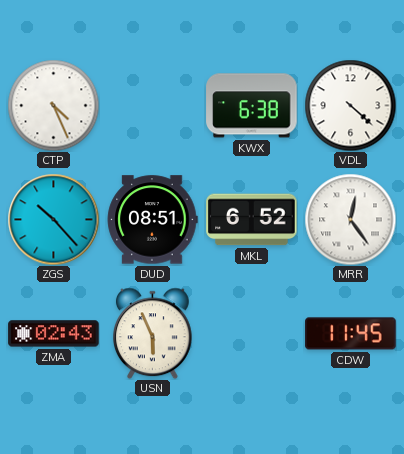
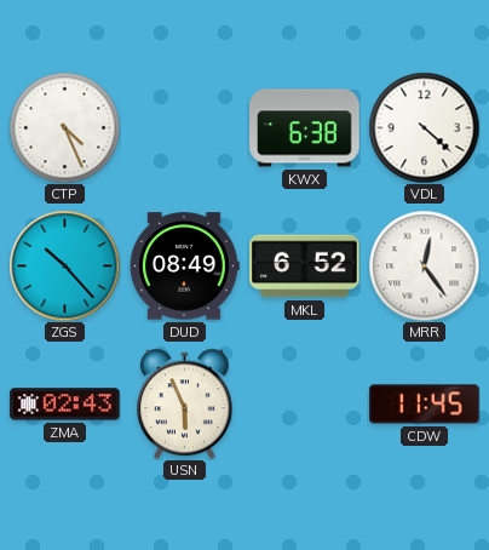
DUD: 08:51 -> 08:49
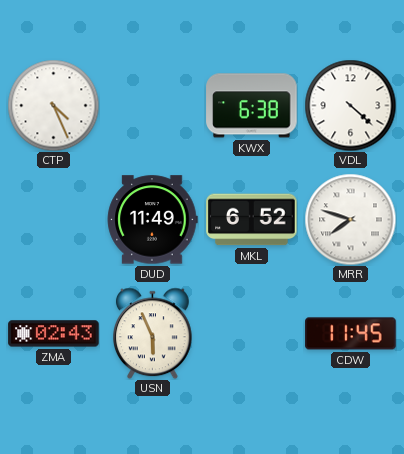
ZGS: 10:23 -> none
DUD: 08:49 -> 11:49
MRR: 12:24 -> 7:48
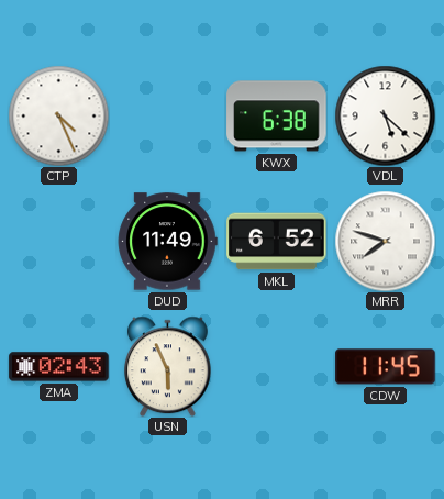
VDL: 4:22 -> 5:22
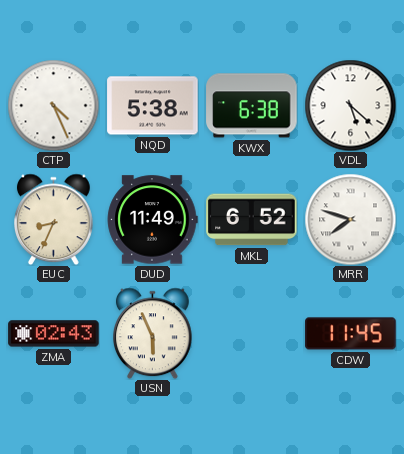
NQD: none -> 5:38
EUC: none -> 8:34
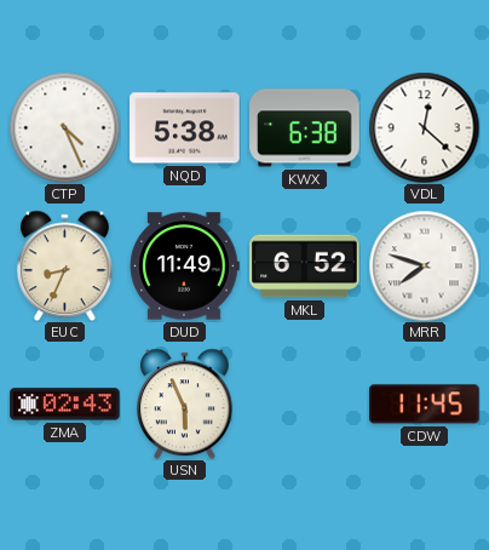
VDL: 5:22 -> 12:22
